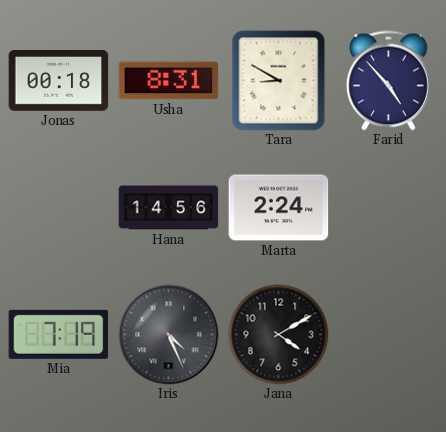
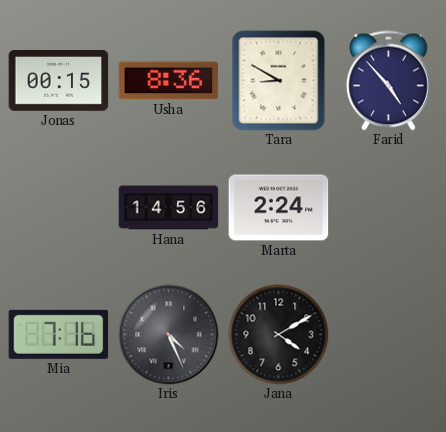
Jonas: 00:18 -> 00:15
Usha: 8:31 -> 8:36
Mia: 7:19 -> 7:16
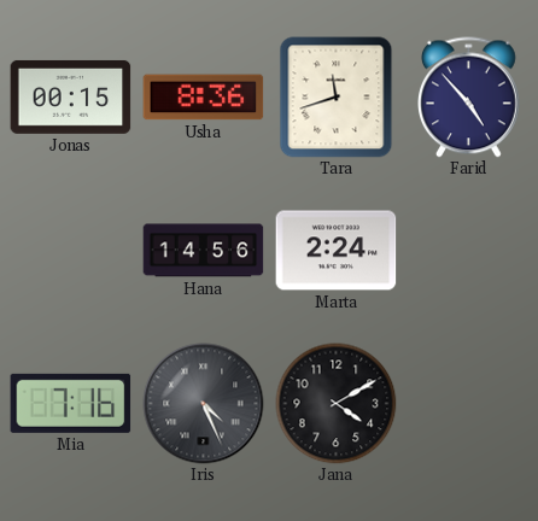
Tara: 8:50 -> 11:42
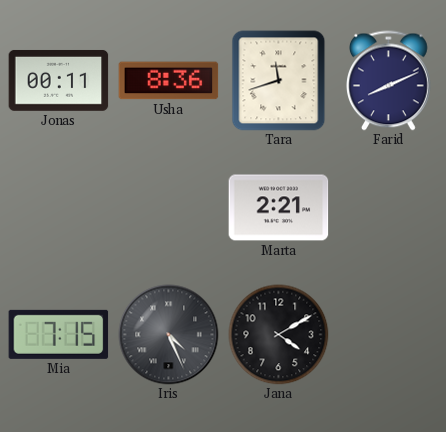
Jonas: 00:15 -> 00:11
Farid: 4:53 -> 8:11
Hana: 14:56 -> none
Marta: 2:24 -> 2:21
Mia: 7:16 -> 7:15
